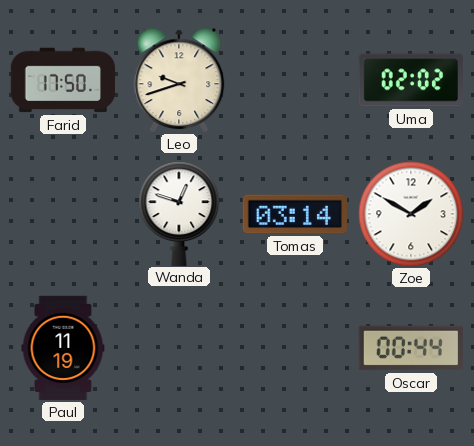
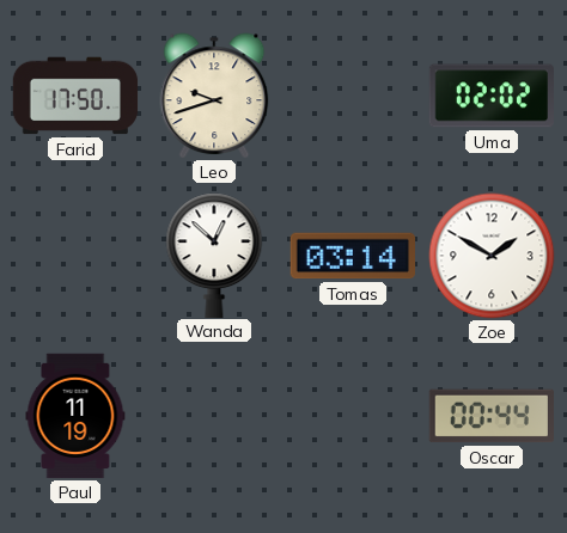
Wanda: 12:48 -> 12:52
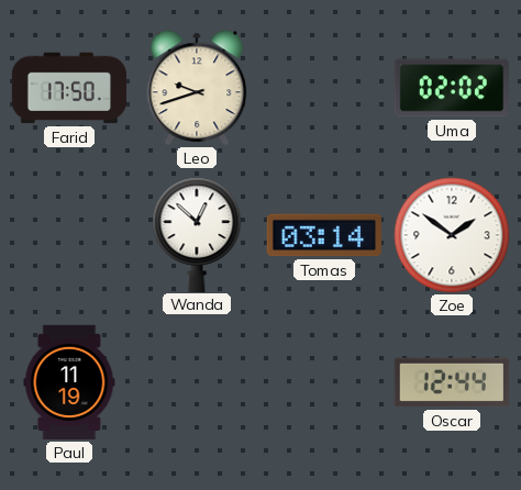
Zoe: 1:50 -> 1:51
Oscar: 00:44 -> 12:44
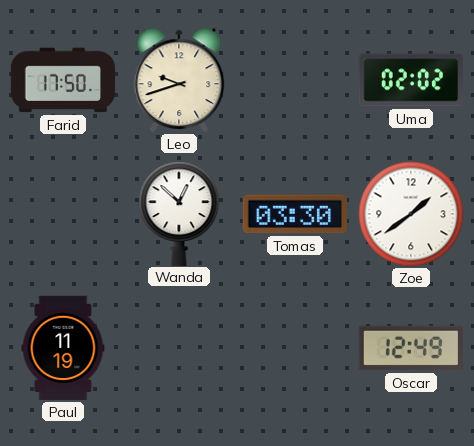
Tomas: 03:14 -> 03:30
Zoe: 1:51 -> 1:39
Oscar: 12:44 -> 12:49
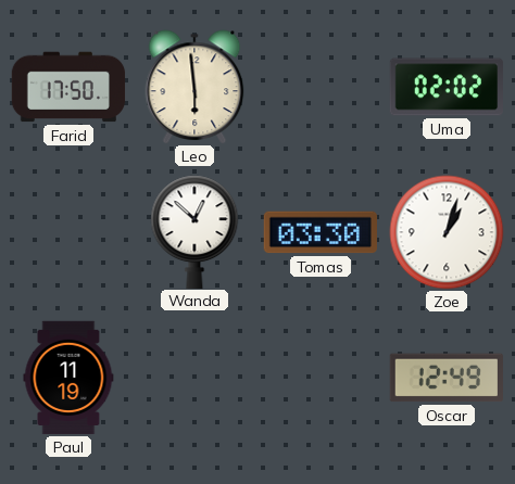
Leo: 9:42 -> 5:59
Zoe: 1:39 -> 1:03
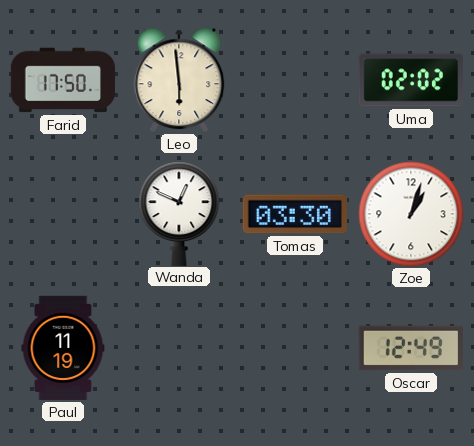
Wanda: 12:52 -> 12:49
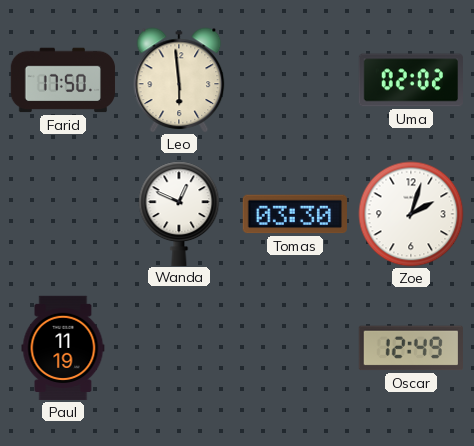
Zoe: 1:03 -> 2:03
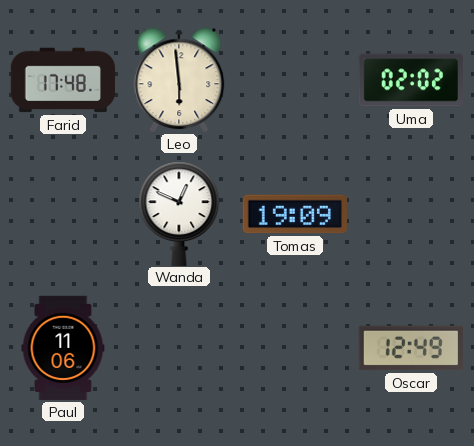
Farid: 17:50 -> 17:48
Tomas: 03:30 -> 19:09
Zoe: 2:03 -> none
Paul: 11:19 -> 11:06
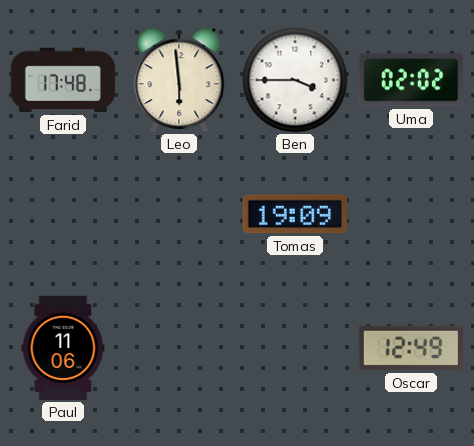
Ben: none -> 3:45
Wanda: 12:49 -> none
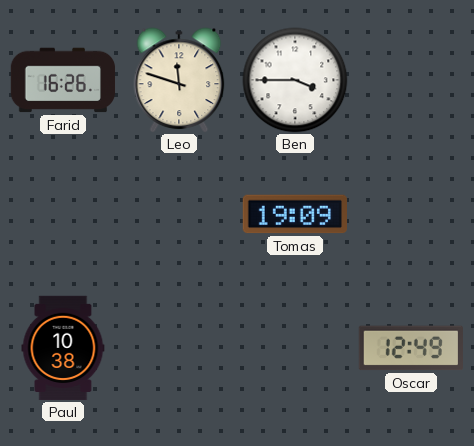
Farid: 17:48 -> 16:26
Leo: 5:59 -> 11:48
Uma: 02:02 -> none
Paul: 11:06 -> 10:38
